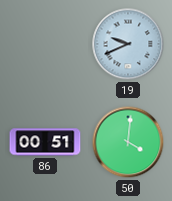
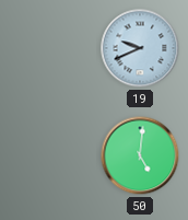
86: 00:51 -> none
50: 4:01 -> 5:01
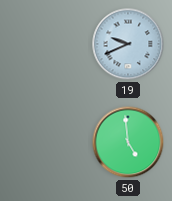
50: 5:01 -> 4:59
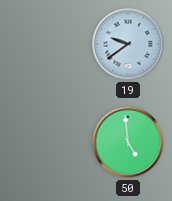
19: 9:41 -> 9:39
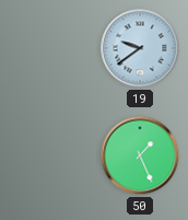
50: 4:59 -> 1:26
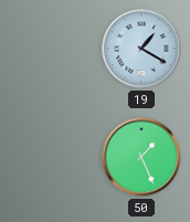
19: 9:39 -> 1:20
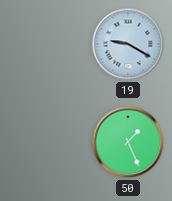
19: 1:20 -> 9:20
